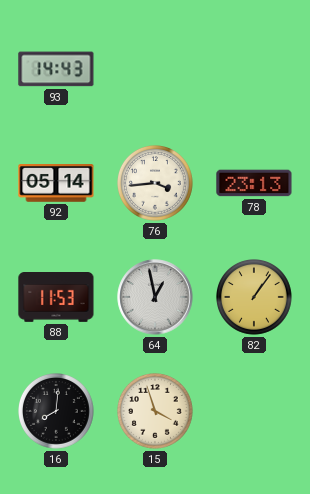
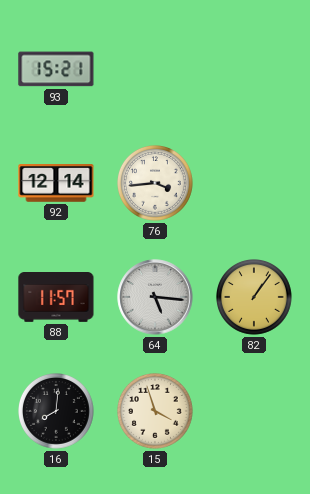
93: 14:43 -> 15:21
92: 05:14 -> 12:14
78: 23:13 -> none
88: 11:53 -> 11:57
64: 12:58 -> 5:16
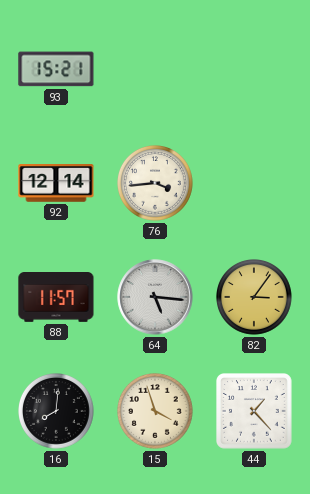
82: 1:06 -> 3:06
44: none -> 1:23
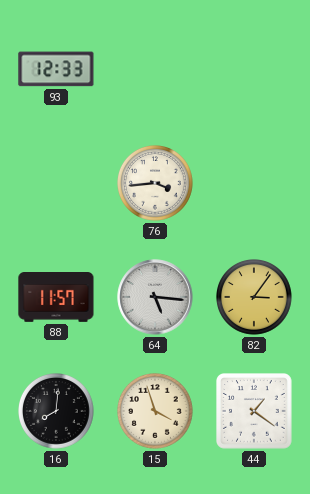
93: 15:21 -> 12:33
92: 12:14 -> none
44: 1:23 -> 1:21
